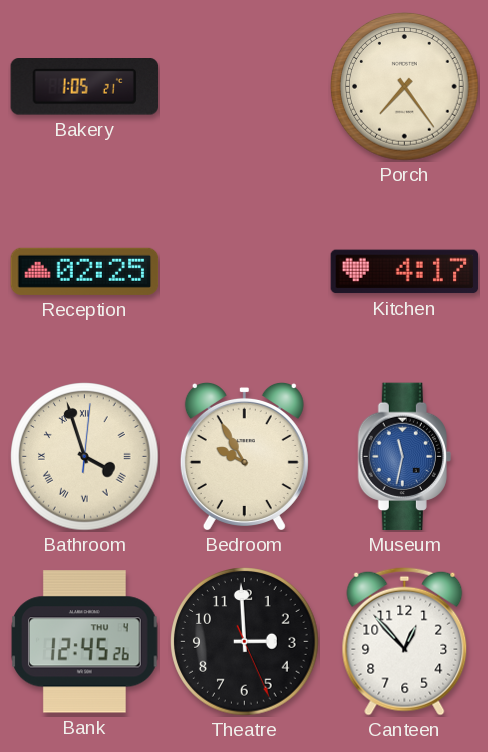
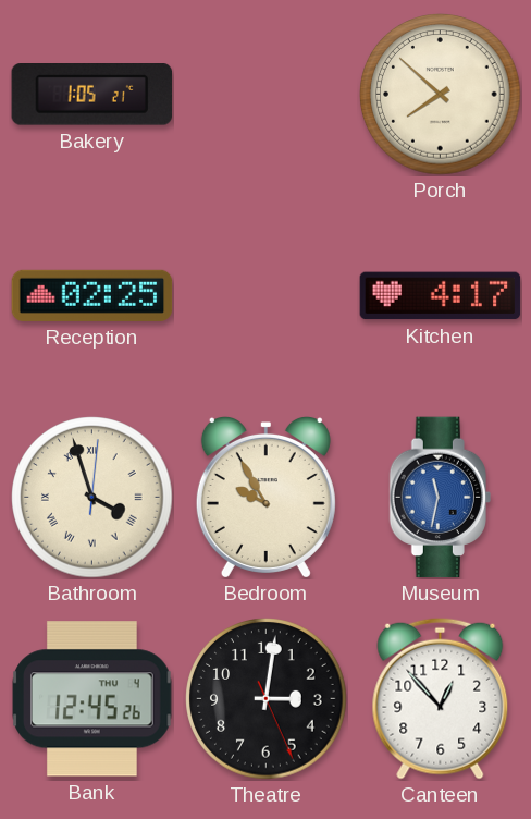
Porch: 7:24 -> 7:52
Theatre: 2:59 -> 3:01
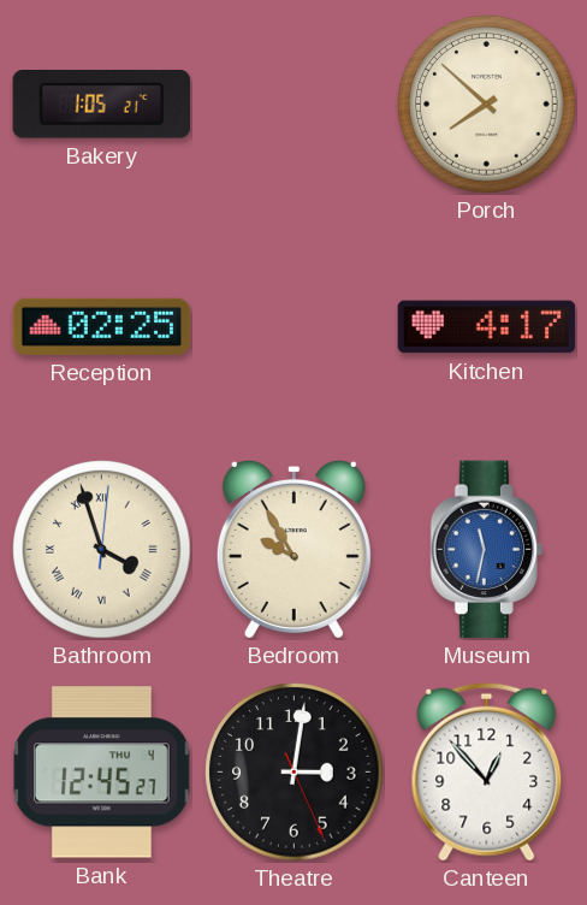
Bank: 12:45:26 -> 12:45:27
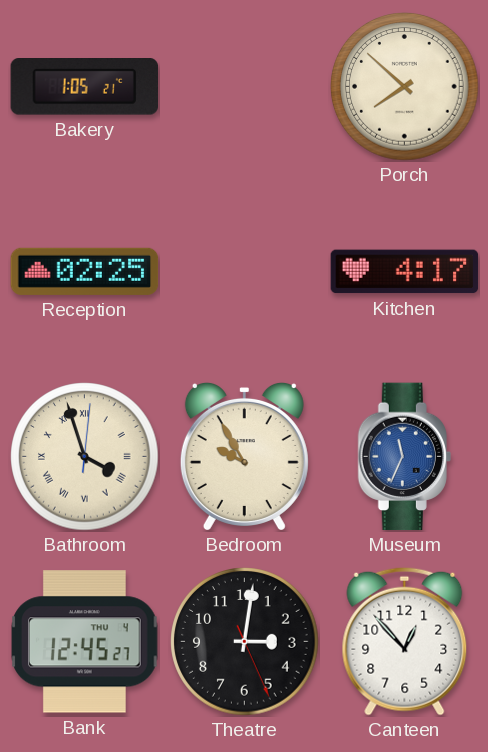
Museum: 11:32 -> 11:34
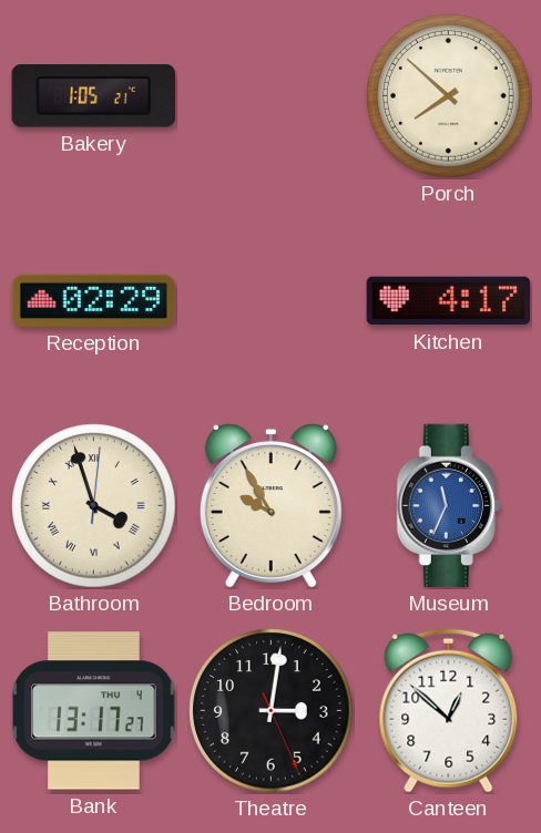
Reception: 02:25 -> 02:29
Bank: 12:45 -> 13:17
Canteen: 12:53 -> 12:52
